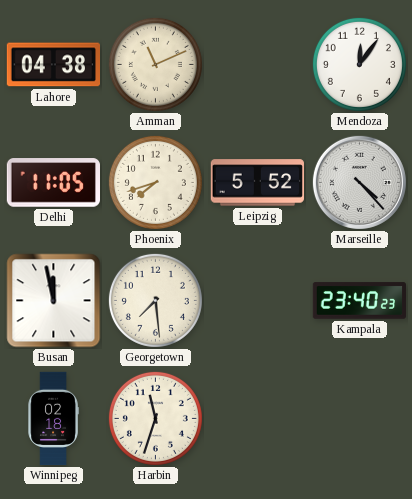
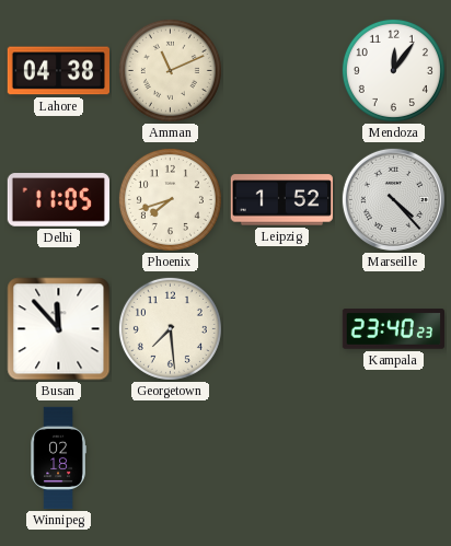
Leipzig: 5:52 -> 1:52
Busan: 11:58 -> 11:53
Harbin: 11:33 -> none
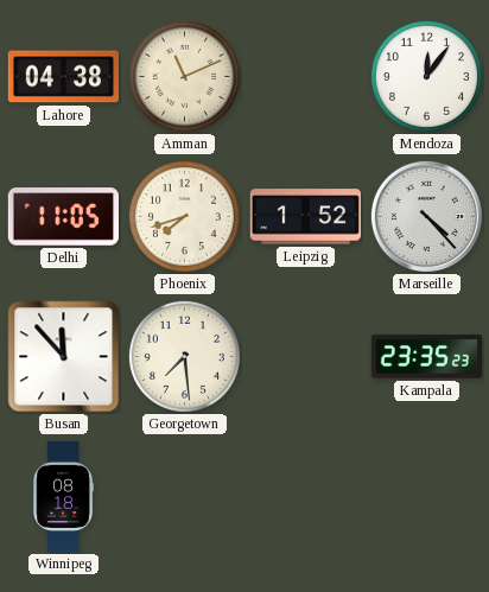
Kampala: 23:40 -> 23:35
Winnipeg: 02:18 -> 08:18
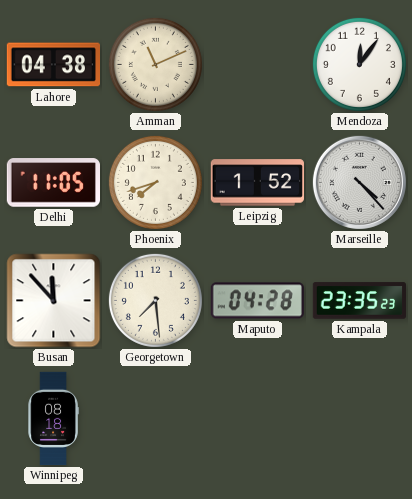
Maputo: none -> 04:28
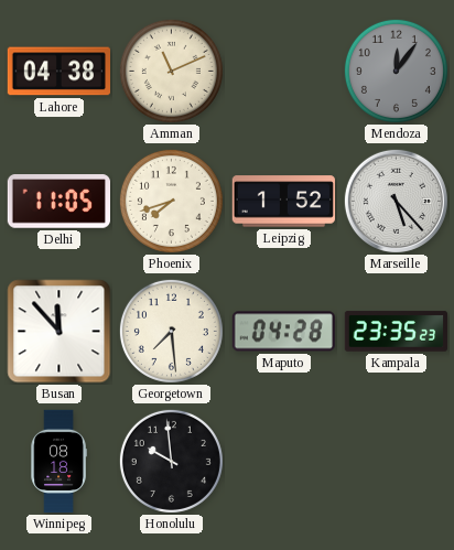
Mendoza dial: white -> grey
Marseille: 4:23 -> 5:23
Honolulu: none -> 9:59
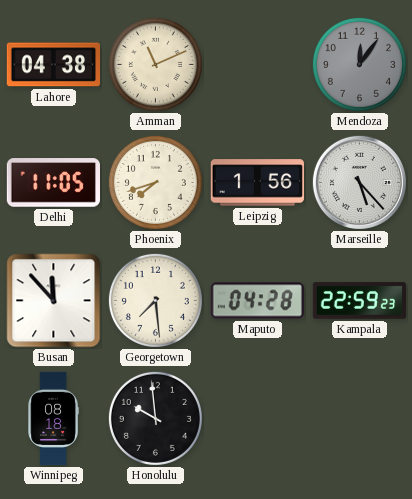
Leipzig: 1:52 -> 1:56
Kampala: 23:35 -> 22:59
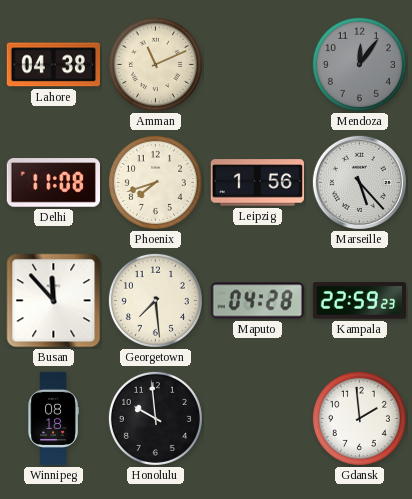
Delhi: 11:05 -> 11:08
Gdansk: none -> 1:59
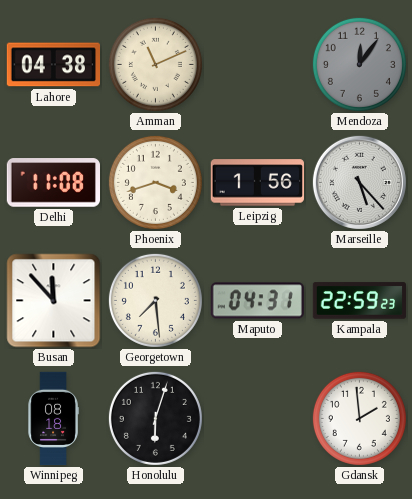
Phoenix: 7:42 -> 3:42
Maputo: 04:28 -> 04:31
Honolulu: 9:59 -> 6:03
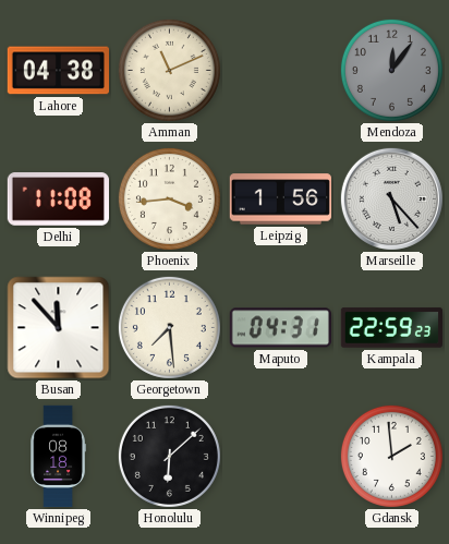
Phoenix: 3:42 -> 3:44
Honolulu: 6:03 -> 6:08
